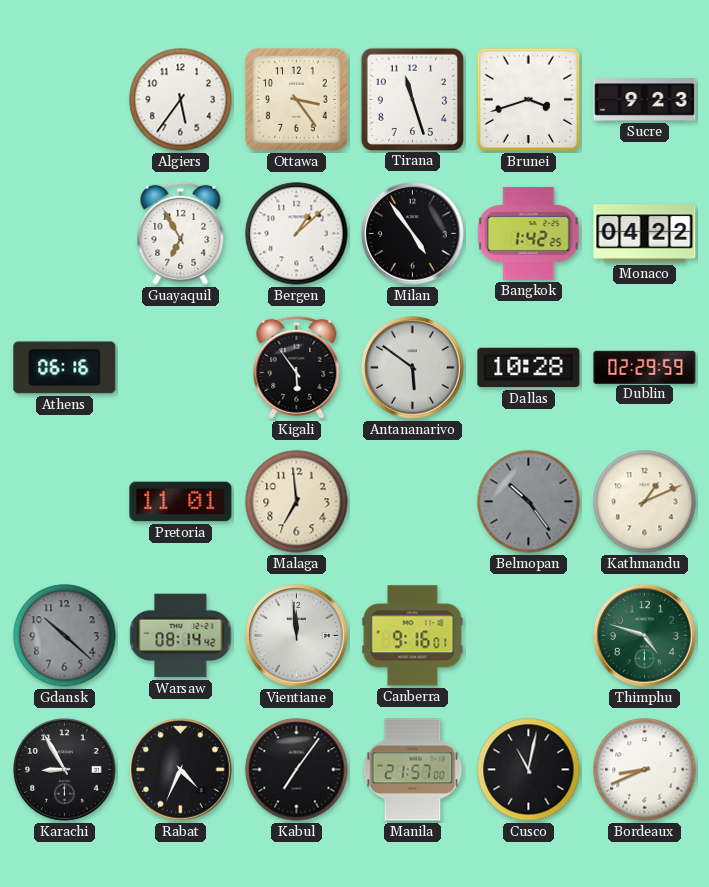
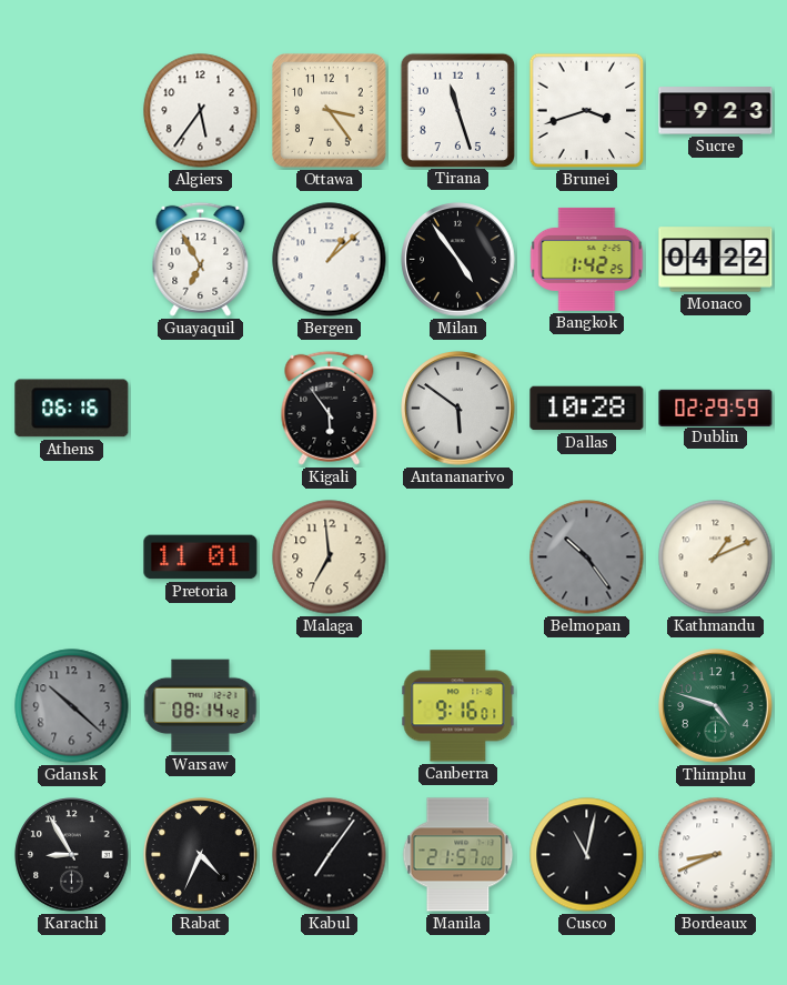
Vientiane: 11:59 -> none
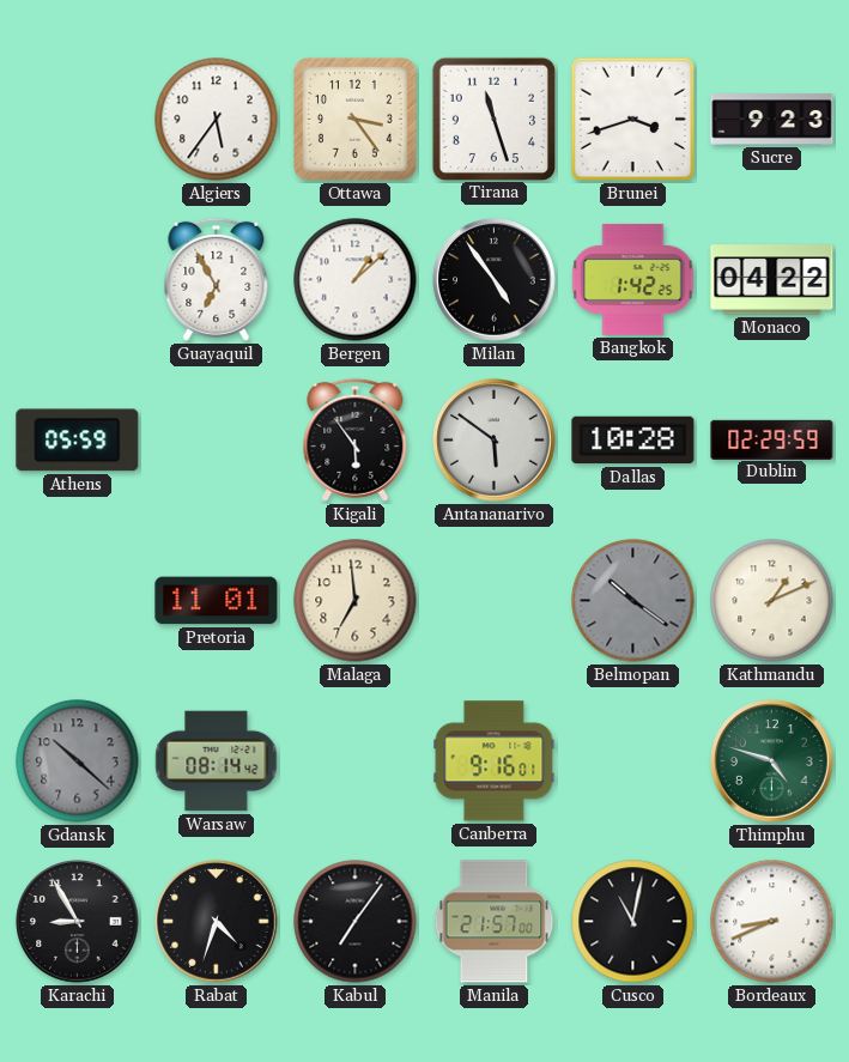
Athens: 06:16 -> 05:59
Belmopan: 10:24 -> 10:21
Rabat: 4:34 -> 4:33
